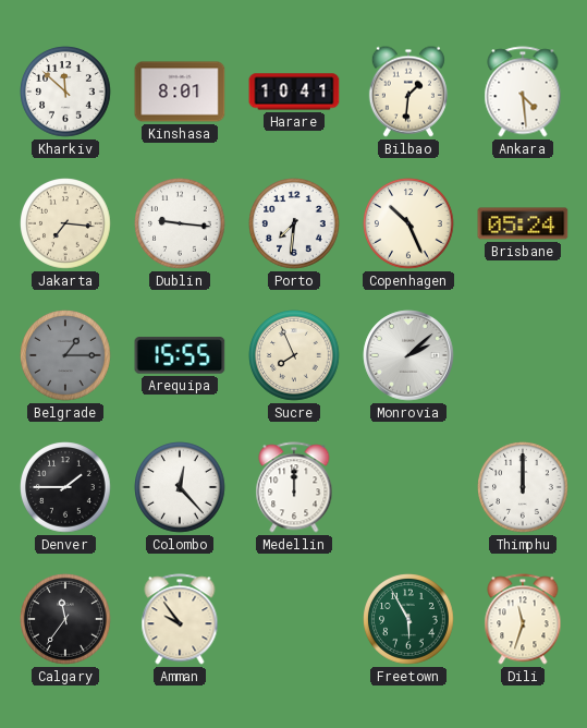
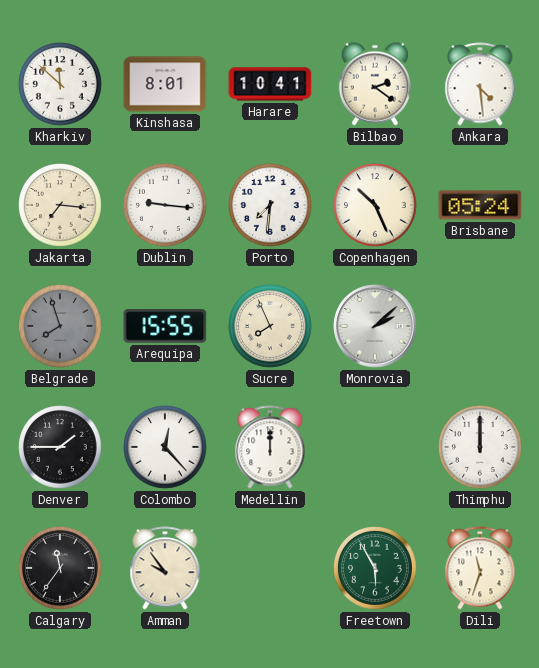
Bilbao: 1:31 -> 2:21
Belgrade: 1:15 -> 7:57
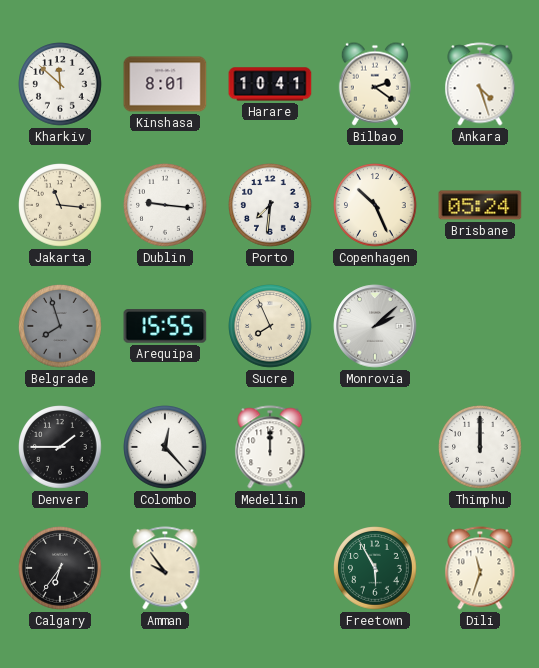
Ankara: 4:29 -> 4:27
Jakarta: 7:16 -> 11:16
Calgary: 11:36 -> 6:36
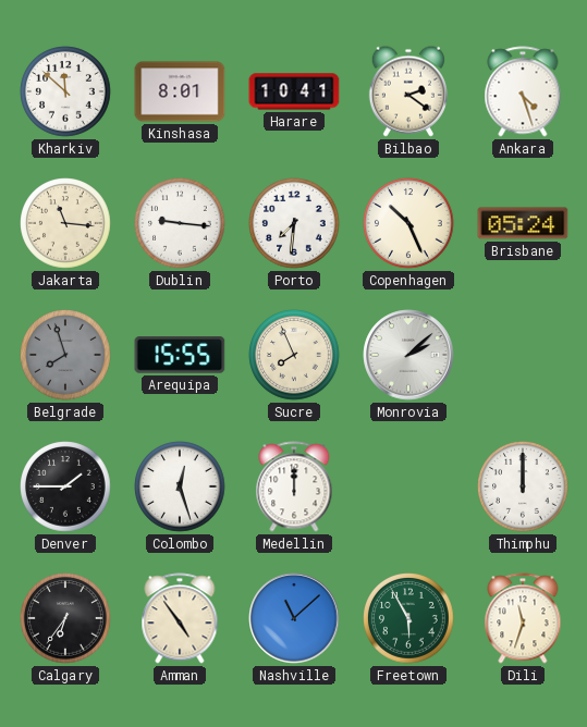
Colombo: 12:23 -> 12:27
Amman: 9:54 -> 4:54
Nashville: none -> 11:08
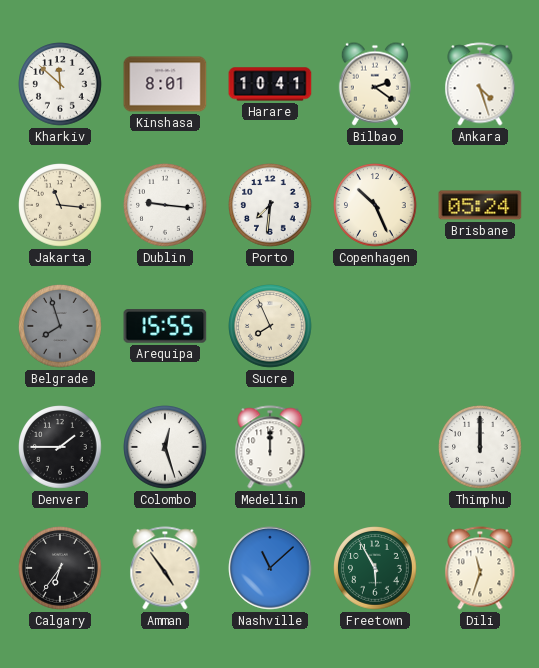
Monrovia: 2:08 -> none
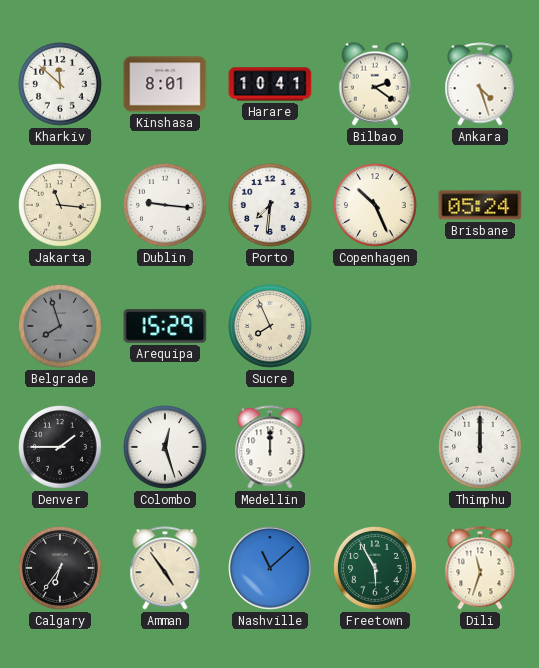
Arequipa: 15:55 -> 15:29
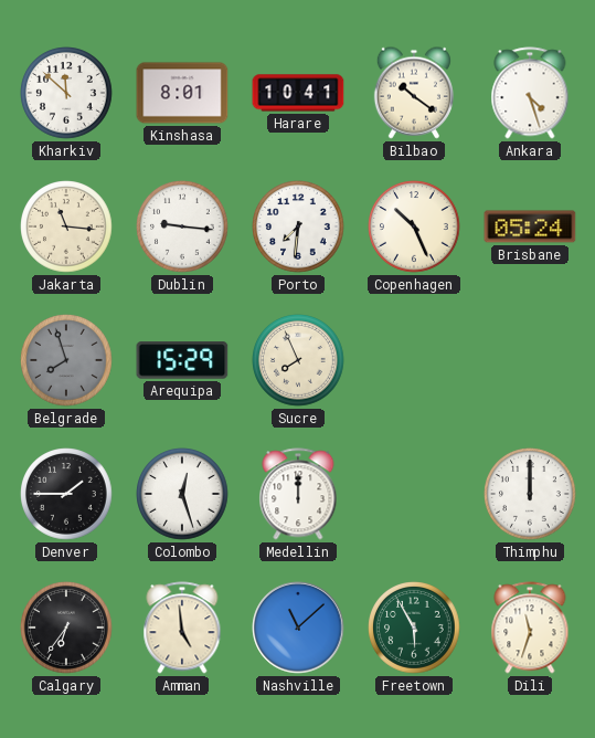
Bilbao: 2:21 -> 10:21
Amman: 4:54 -> 4:59
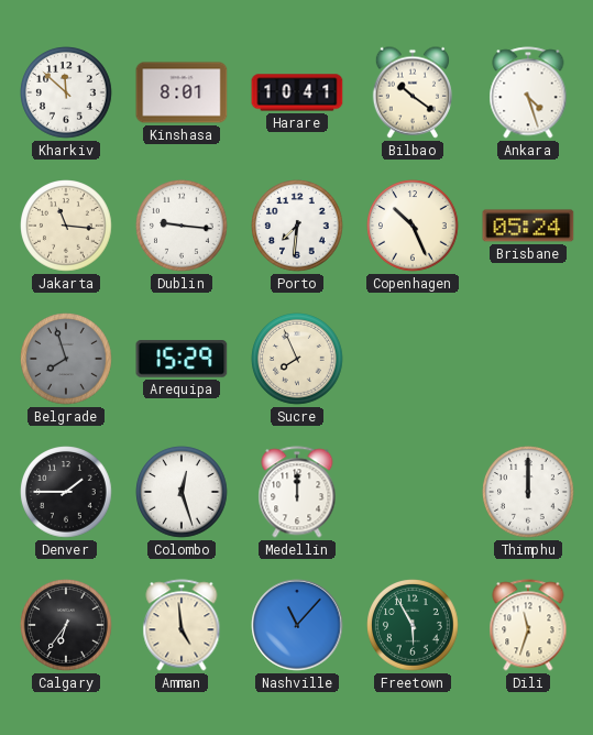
Nashville: 11:08 -> 11:07
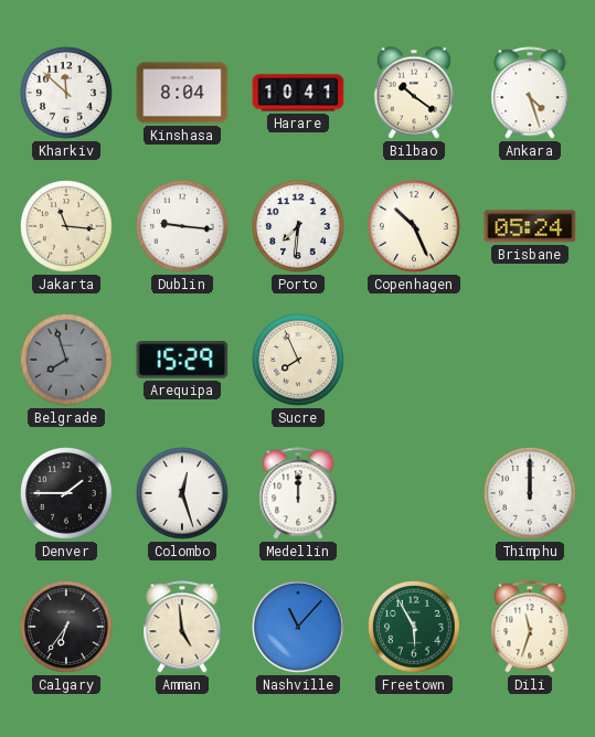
Kinshasa: 8:01 -> 8:04
